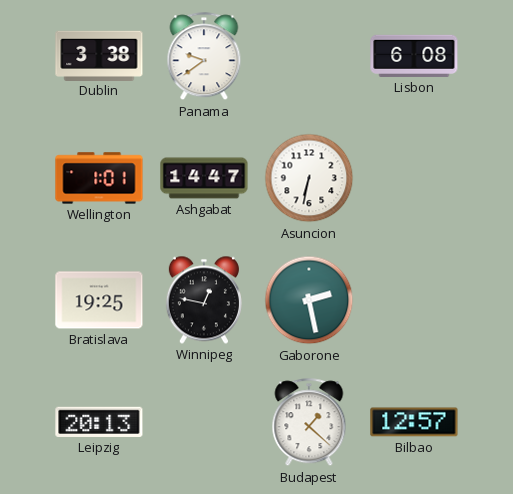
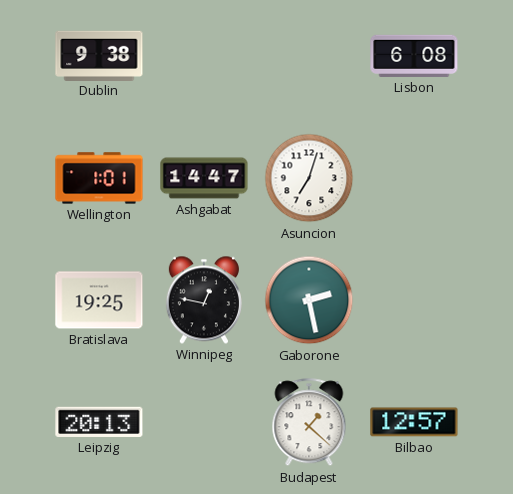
Dublin: 3:38 -> 9:38
Panama: 9:39 -> none
Asuncion: 6:32 -> 7:03
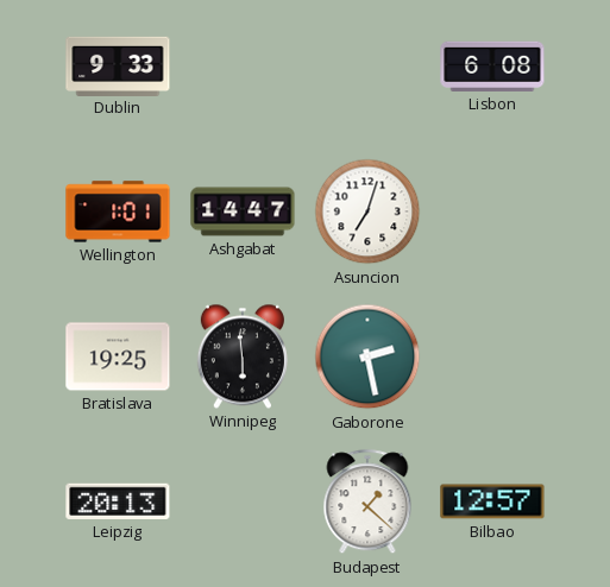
Dublin: 9:38 -> 9:33
Winnipeg: 12:47 -> 5:59
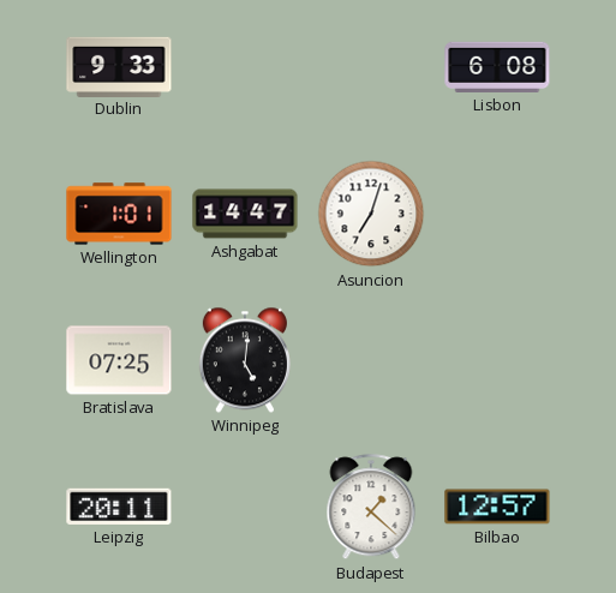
Bratislava: 19:25 -> 07:25
Winnipeg: 5:59 -> 5:01
Gaborone: 2:28 -> none
Leipzig: 20:13 -> 20:11
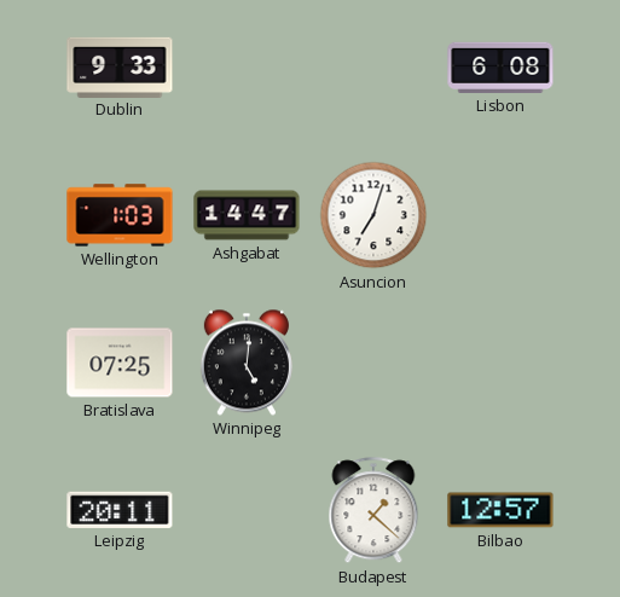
Wellington: 1:01 -> 1:03
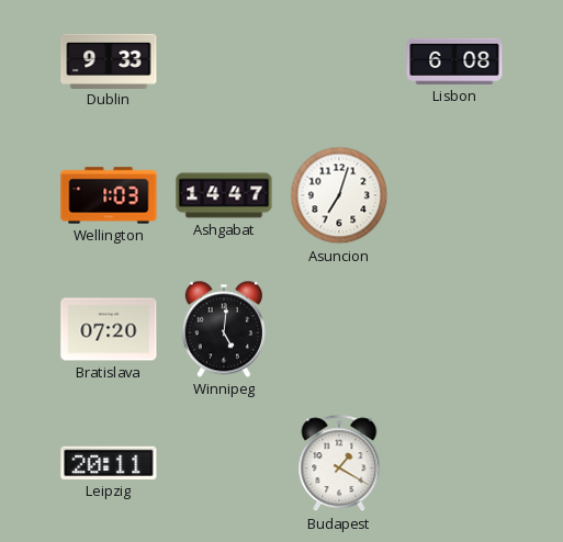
Bratislava: 07:25 -> 07:20
Budapest: 1:22 -> 1:20
Bilbao: 12:57 -> none
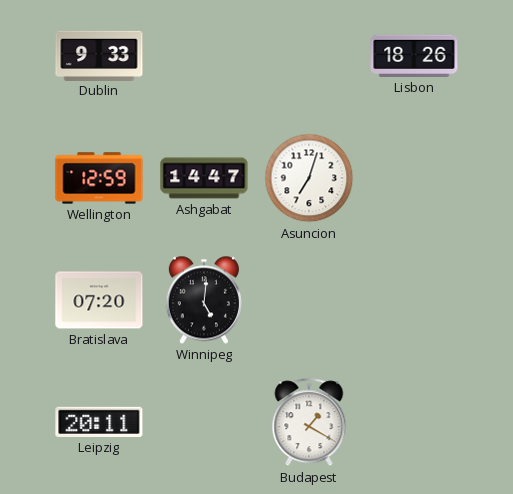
Lisbon: 6:08 -> 18:26
Wellington: 1:03 -> 12:59
